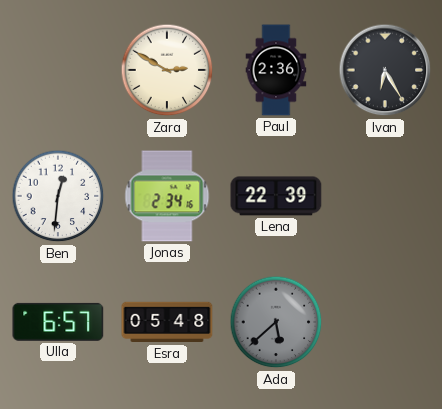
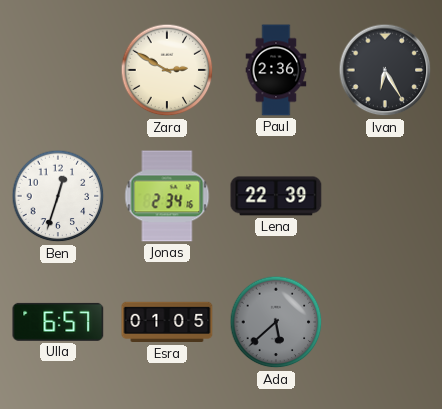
Ben: 12:31 -> 12:33
Esra: 05:48 -> 01:05
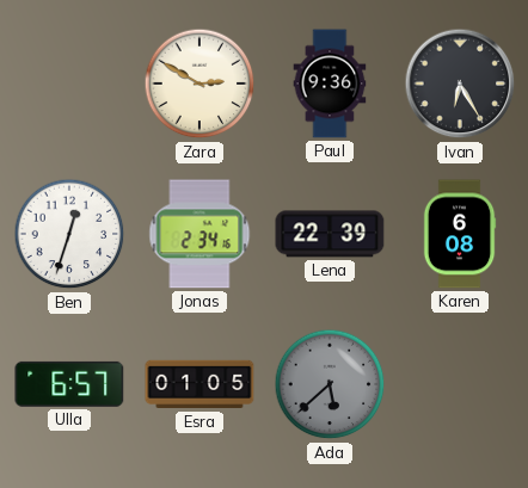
Paul: 2:36 -> 9:36
Karen: none -> 6:08
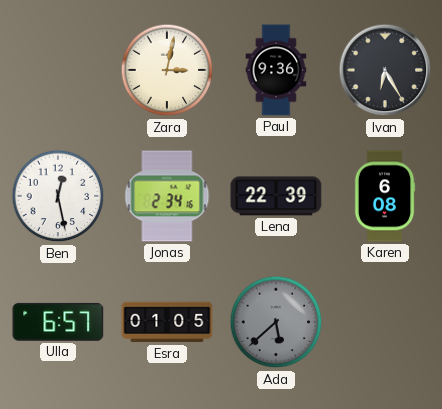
Zara: 2:50 -> 3:02
Ben: 12:33 -> 12:28
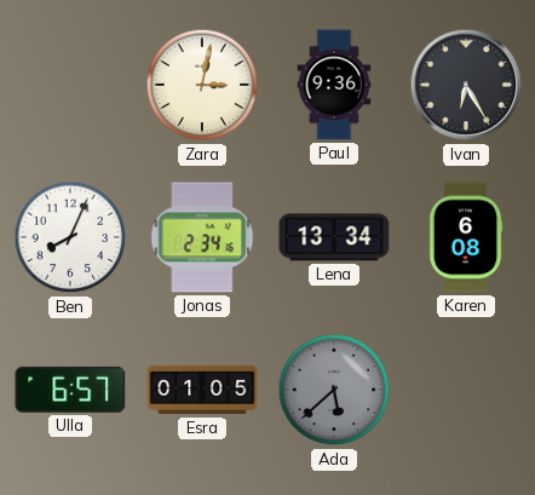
Ben: 12:28 -> 8:04
Lena: 22:39 -> 13:34
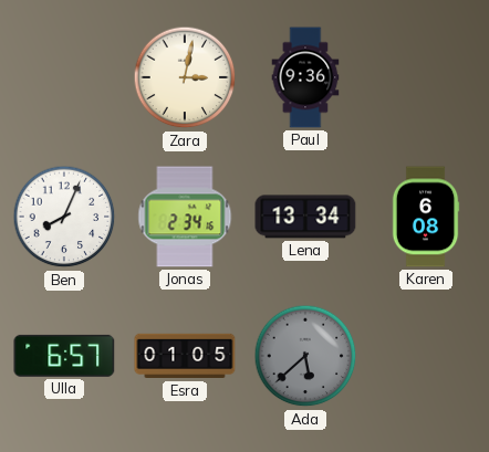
Ivan: 6:25 -> none
